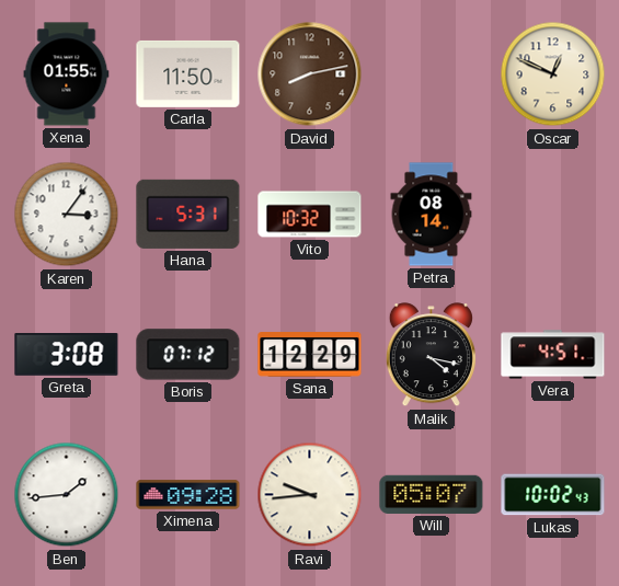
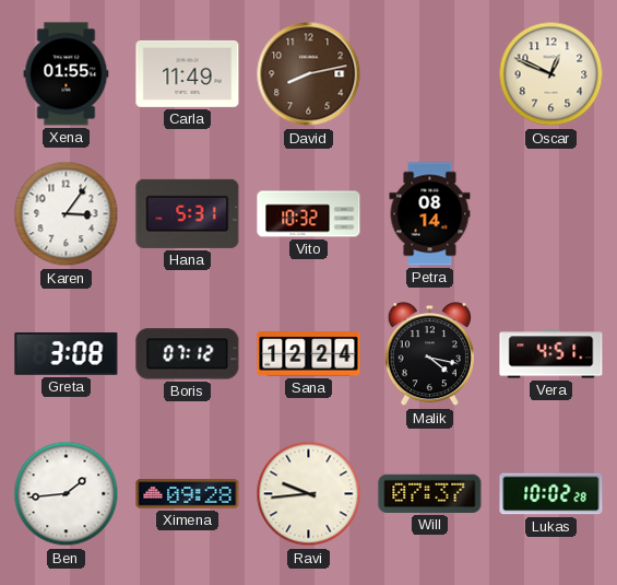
Carla: 11:50 -> 11:49
Sana: 12:29 -> 12:24
Will: 05:07 -> 07:37
Lukas: 10:02:43 -> 10:02:28
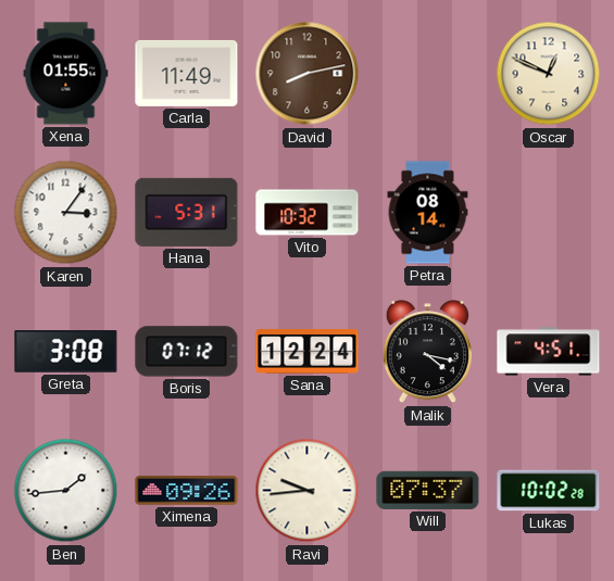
Ximena: 09:28 -> 09:26
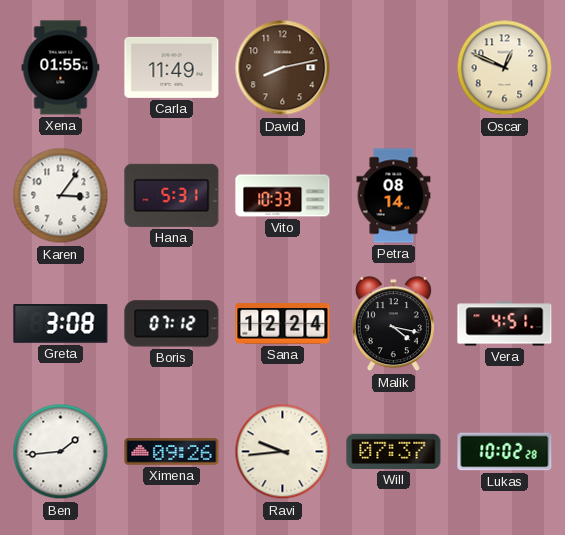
Vito: 10:32 -> 10:33
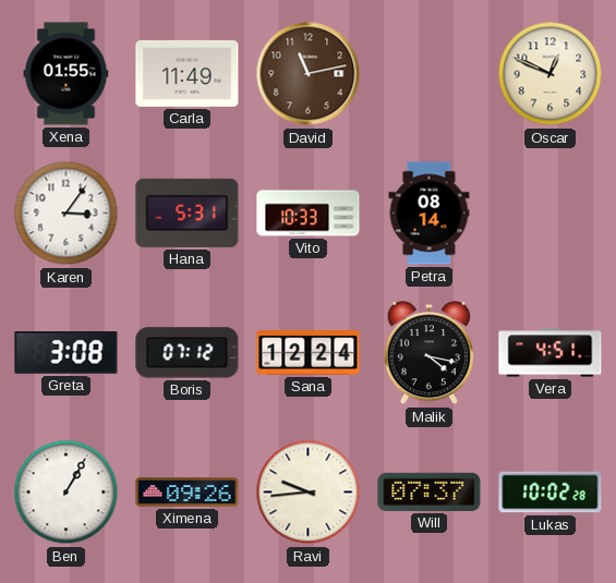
David: 8:13 -> 11:13
Ben: 1:44 -> 1:05
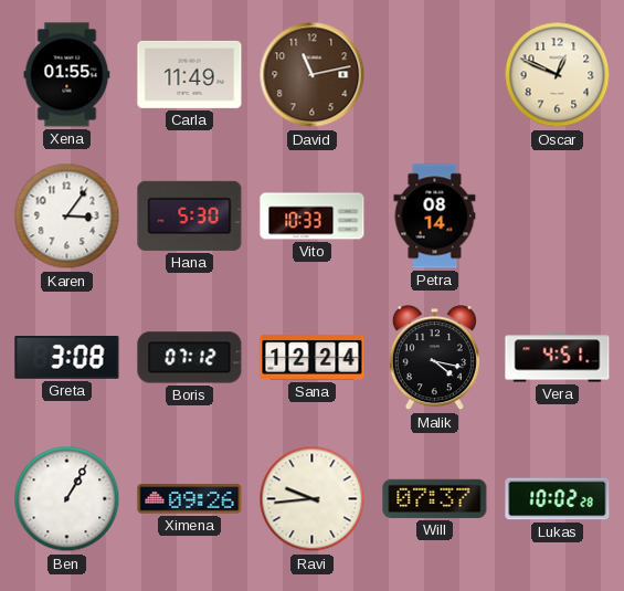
Hana: 5:31 -> 5:30
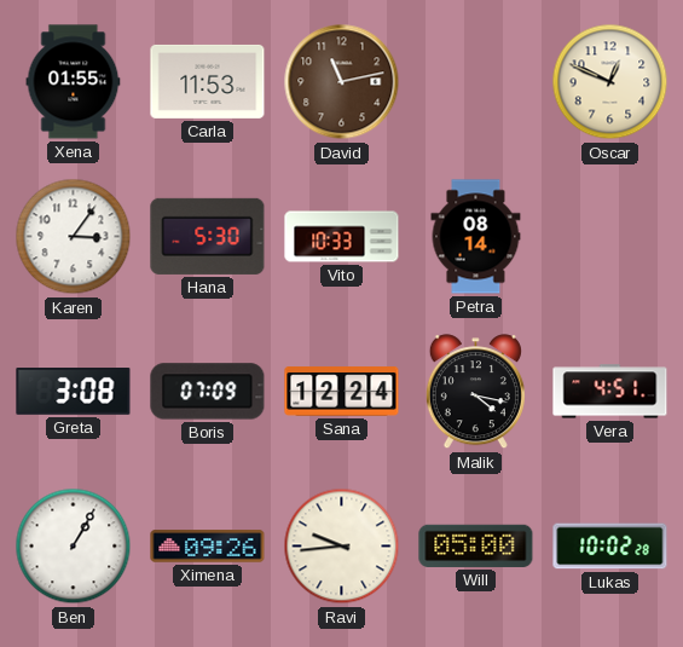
Carla: 11:49 -> 11:53
Boris: 07:12 -> 07:09
Will: 07:37 -> 05:00
